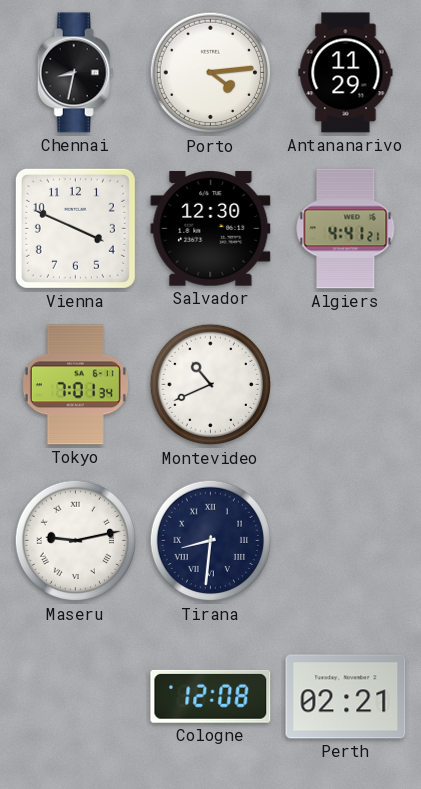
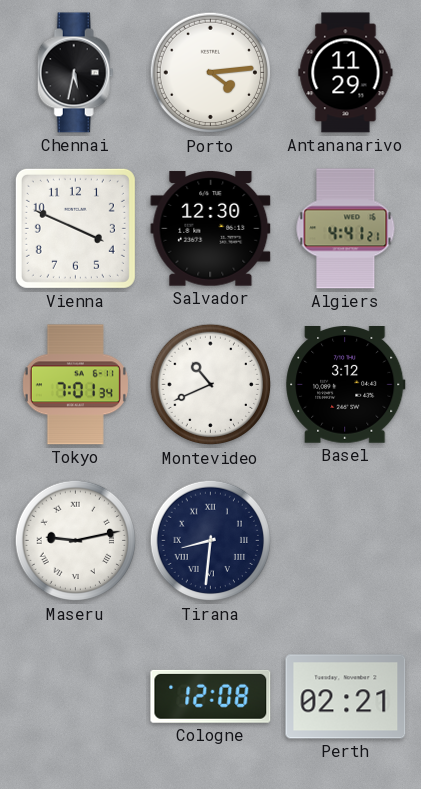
Chennai: 8:32 -> 5:32
Basel: none -> 3:12
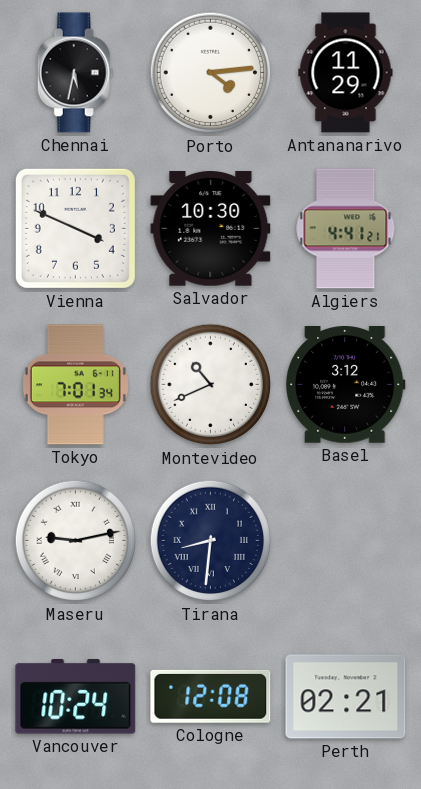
Salvador: 12:30 -> 10:30
Vancouver: none -> 10:24
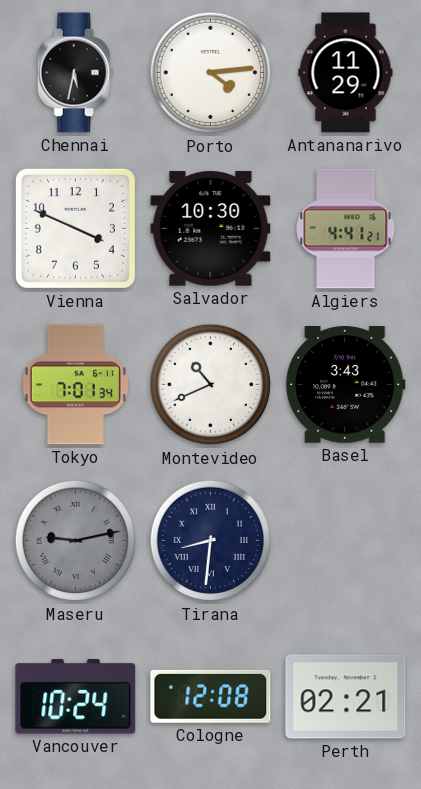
Basel: 3:12 -> 3:43
Maseru dial: white -> grey
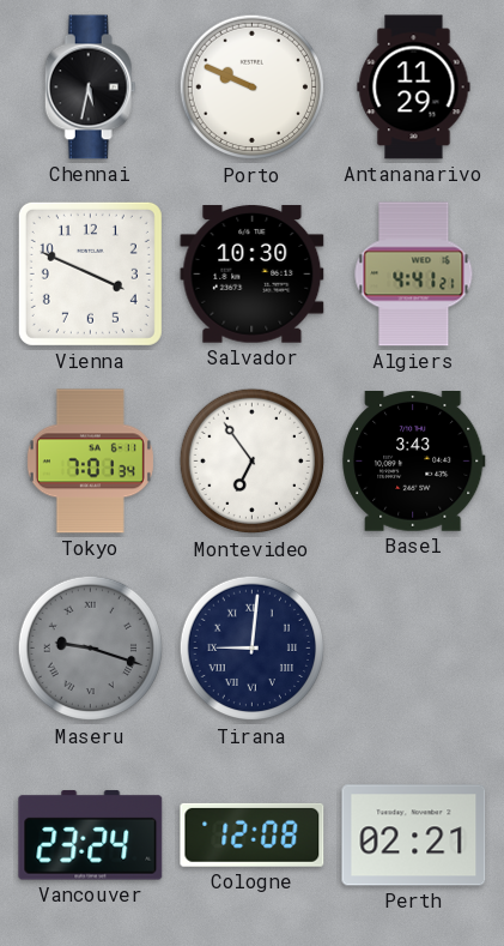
Porto: 4:14 -> 9:49
Montevideo: 10:41 -> 6:54
Maseru: 9:13 -> 9:18
Tirana: 8:31 -> 9:01
Vancouver: 10:24 -> 23:24
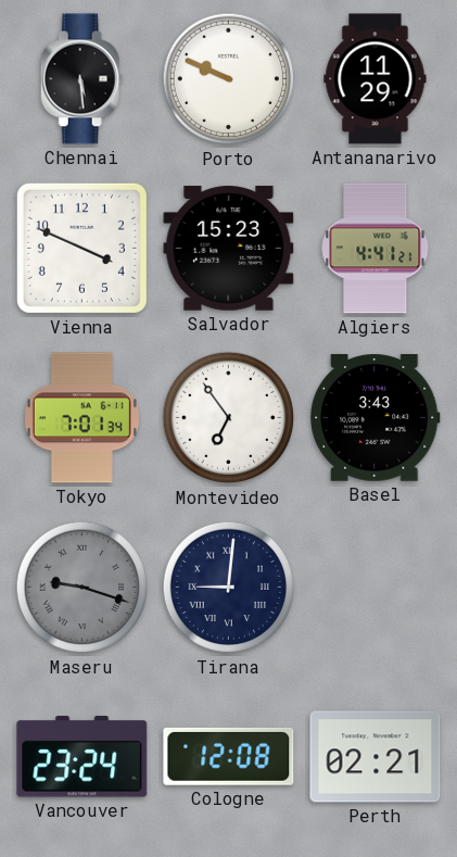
Chennai: 5:32 -> 5:29
Salvador: 10:30 -> 15:23
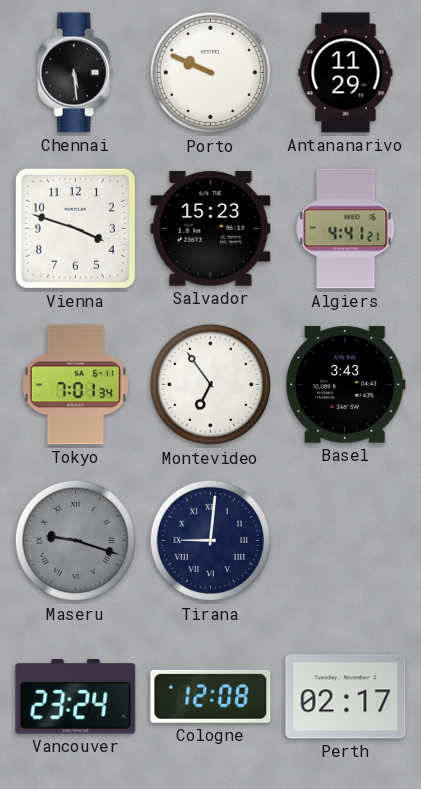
Vienna: 3:49 -> 3:48
Perth: 02:21 -> 02:17
